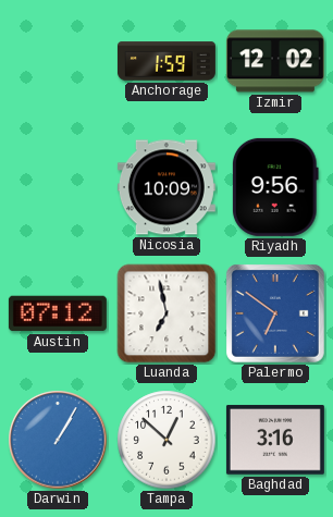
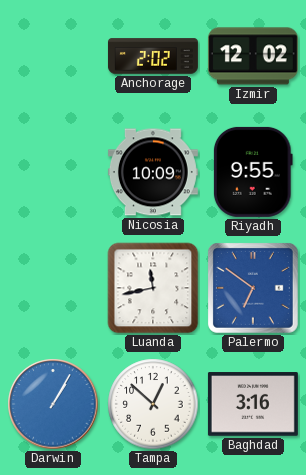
Anchorage: 1:59 -> 2:02
Riyadh: 9:56 -> 9:55
Austin: 07:12 -> none
Luanda: 6:58 -> 11:43
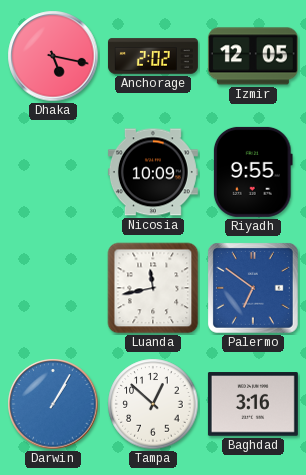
Dhaka: none -> 5:17
Izmir: 12:02 -> 12:05
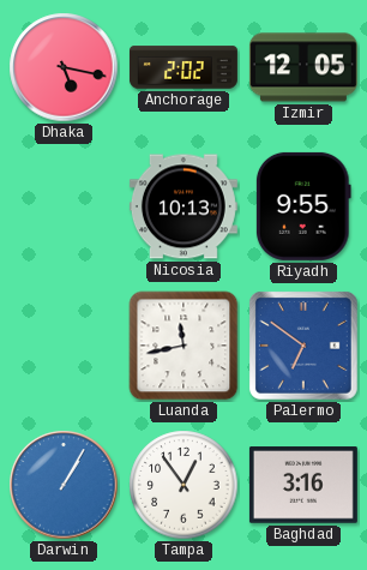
Nicosia: 10:09 -> 10:13
Tampa: 12:52 -> 12:54
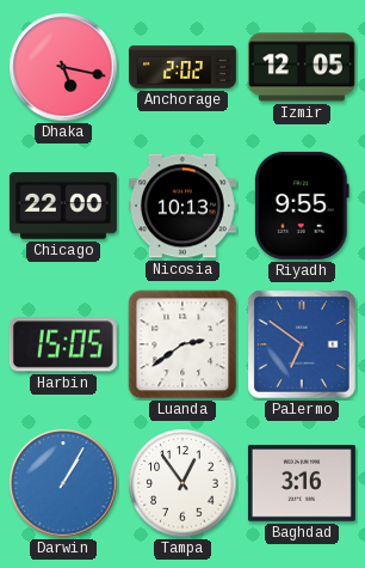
Chicago: none -> 22:00
Harbin: none -> 15:05
Luanda: 11:43 -> 2:39
